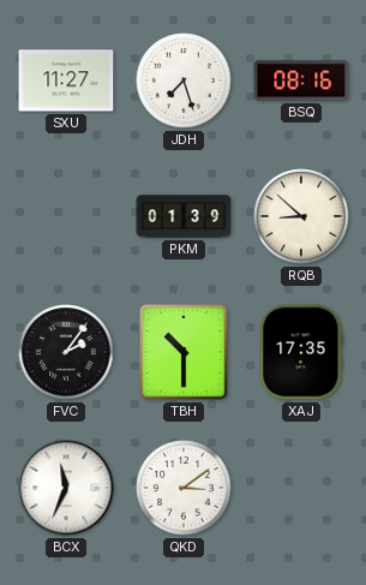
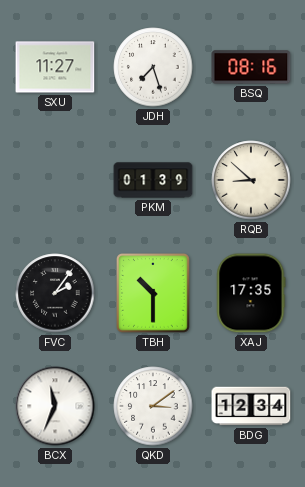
BDG: none -> 12:34
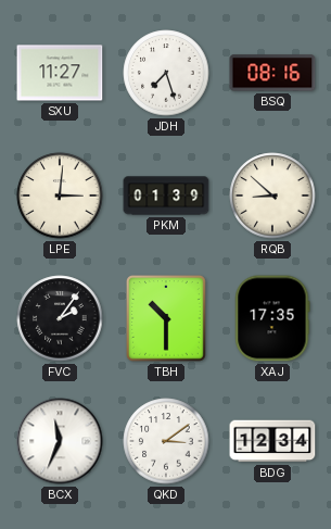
LPE: none -> 3:01
